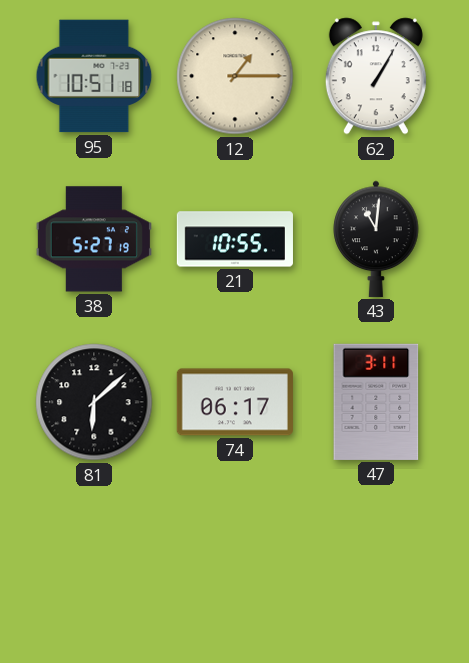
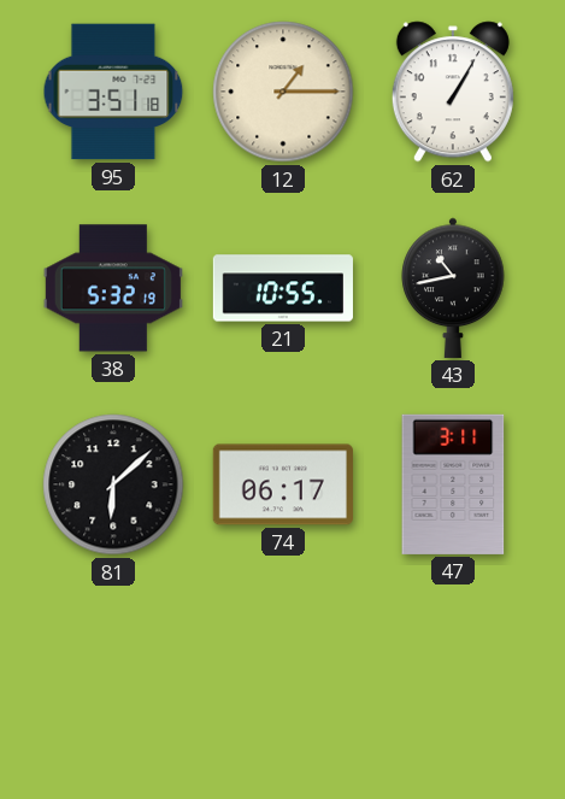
95: 10:51 -> 3:51
38: 5:27 -> 5:32
43: 11:01 -> 10:43
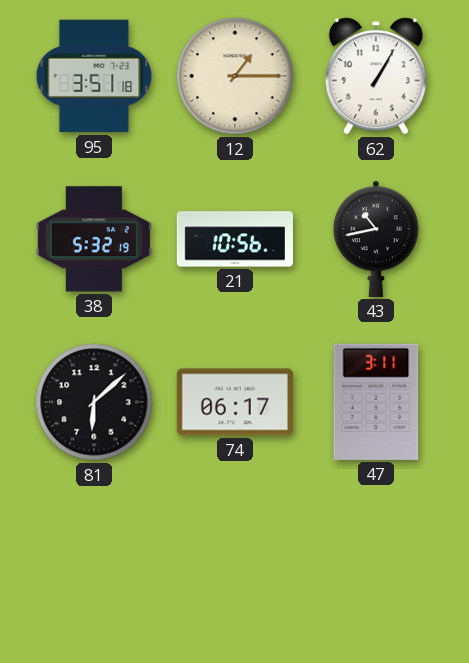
21: 10:55 -> 10:56
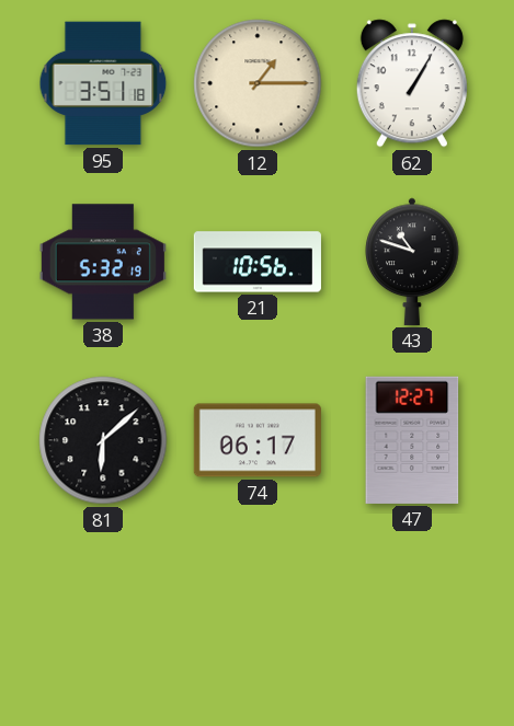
43: 10:43 -> 10:48
47: 3:11 -> 12:27
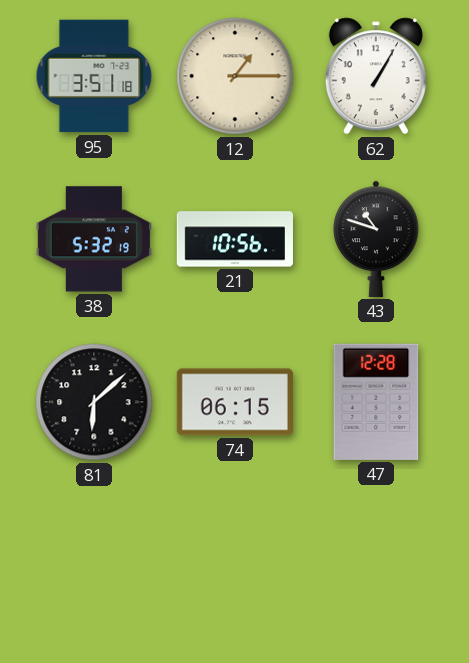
74: 06:17 -> 06:15
47: 12:27 -> 12:28
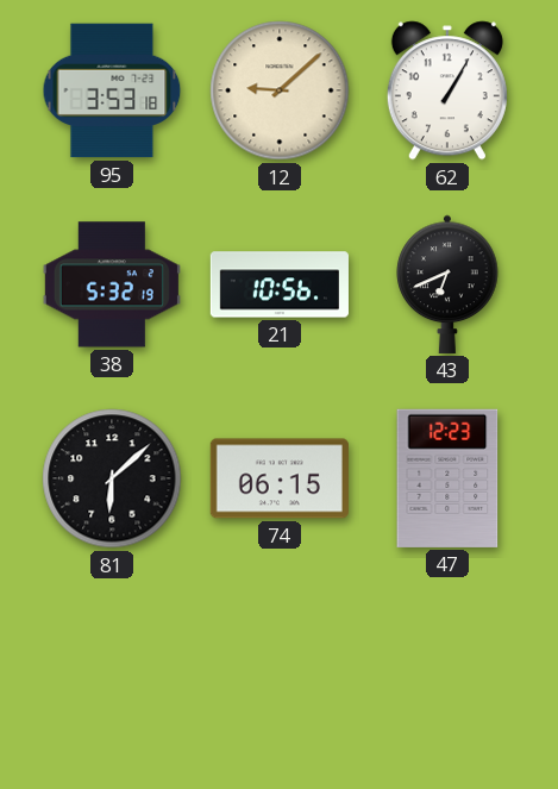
95: 3:51 -> 3:53
12: 1:15 -> 9:08
43: 10:48 -> 6:41
47: 12:28 -> 12:23
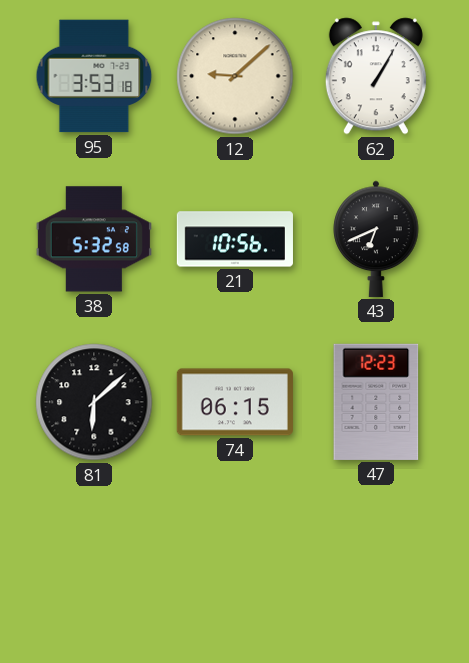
38: 5:32:19 -> 5:32:58
